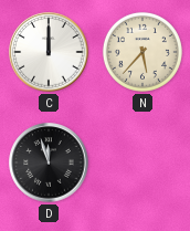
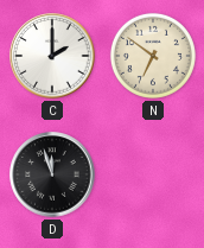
C: 12:00 -> 2:00
N: 5:37 -> 6:51
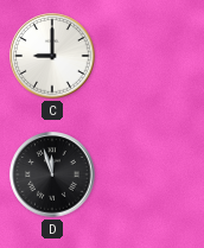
C: 2:00 -> 9:00
N: 6:51 -> none
